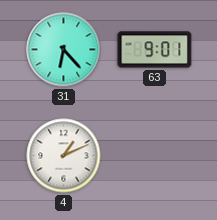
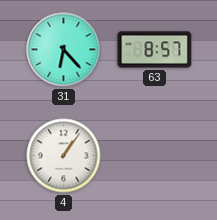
63: 9:01 -> 8:57
4: 1:11 -> 1:06
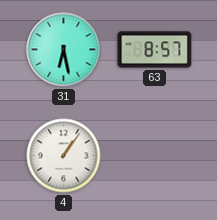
31: 6:23 -> 6:28
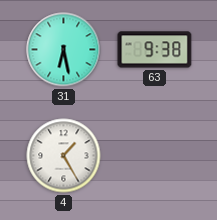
63: 8:57 -> 9:38
4: 1:06 -> 1:25
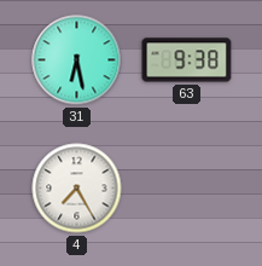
4: 1:25 -> 7:25
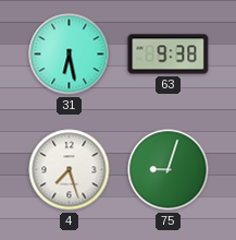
4: 7:25 -> 7:27
75: none -> 9:03
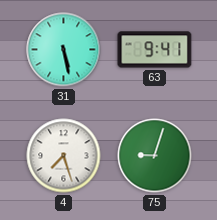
31: 6:28 -> 5:28
63: 9:38 -> 9:41
